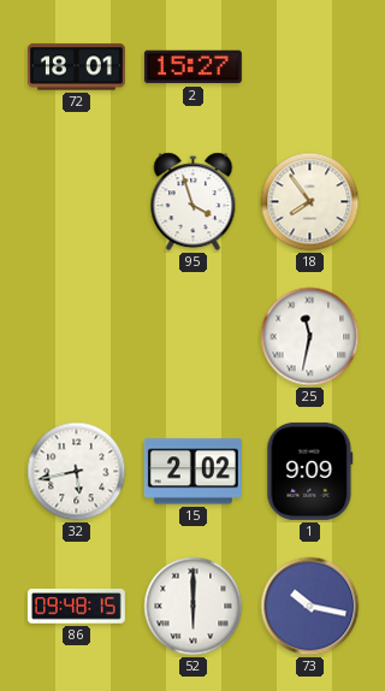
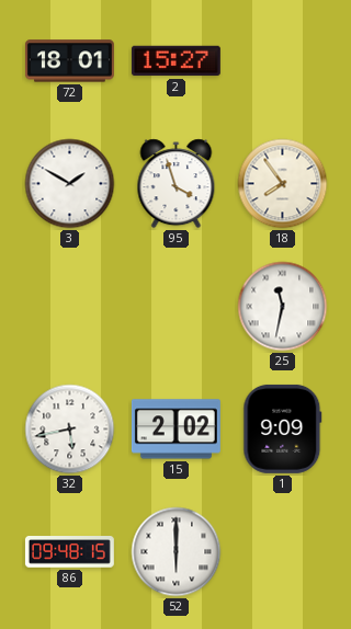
3: none -> 1:50
73: 10:17 -> none
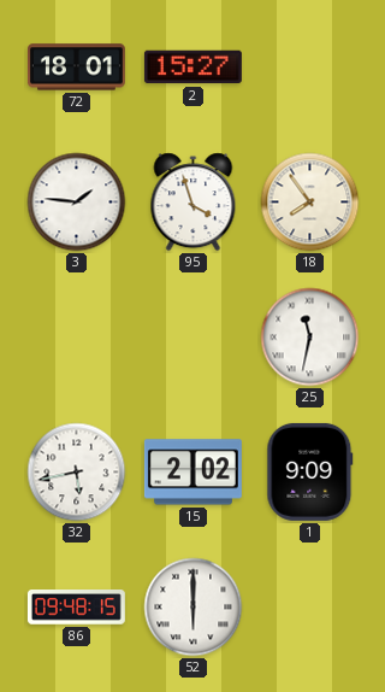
3: 1:50 -> 1:46
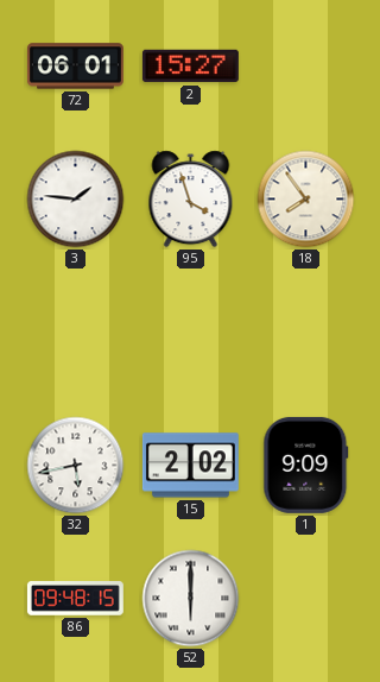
72: 18:01 -> 06:01
25: 11:32 -> none
